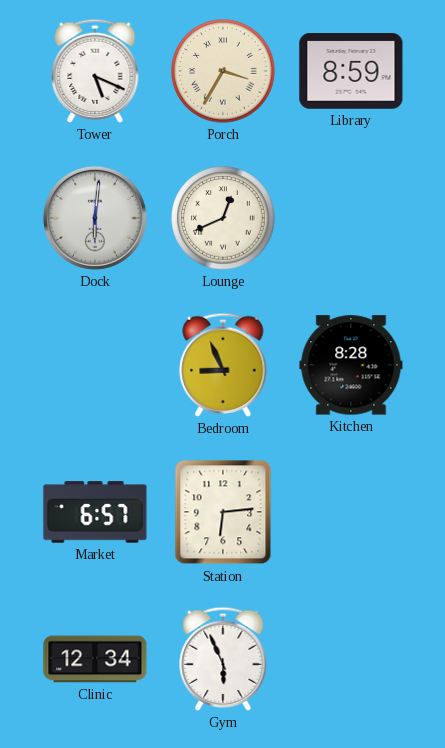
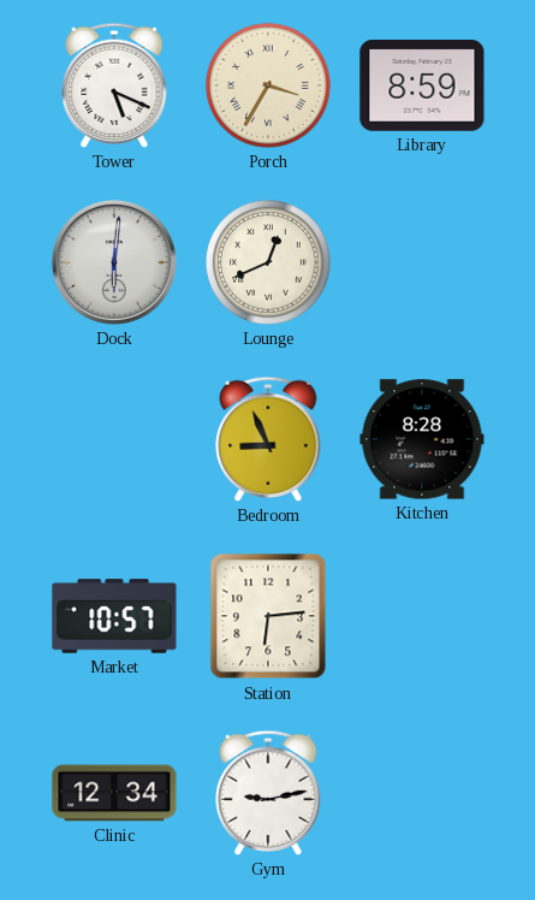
Market: 6:57 -> 10:57
Gym: 5:56 -> 9:13
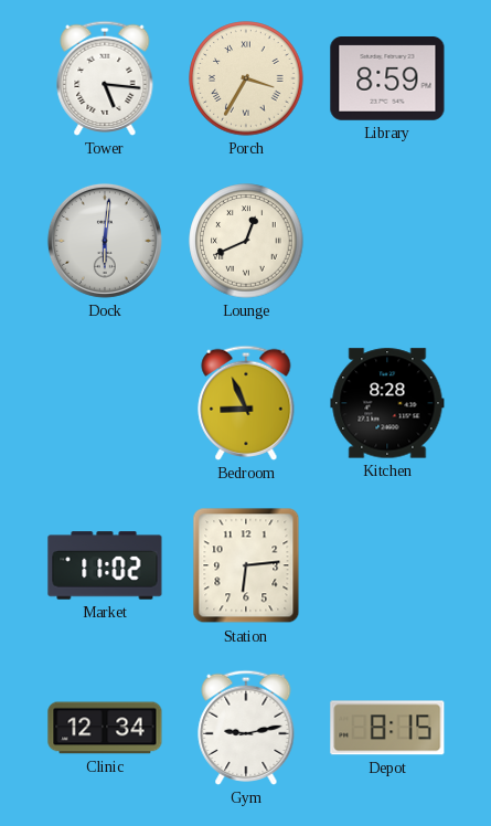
Tower: 5:19 -> 5:16
Market: 10:57 -> 11:02
Depot: none -> 8:15
